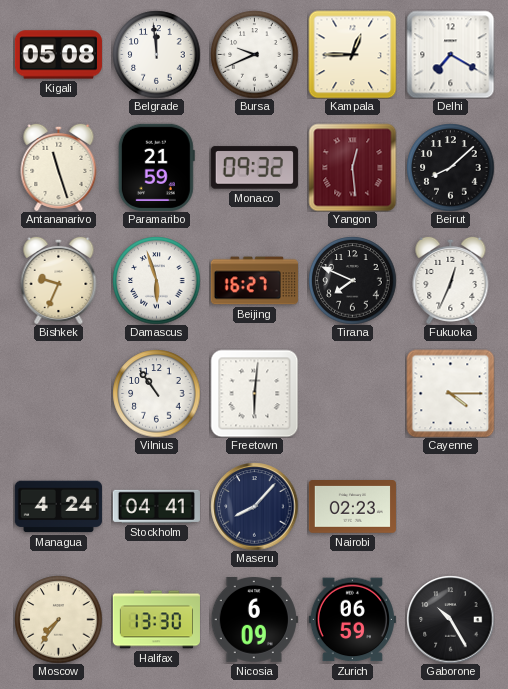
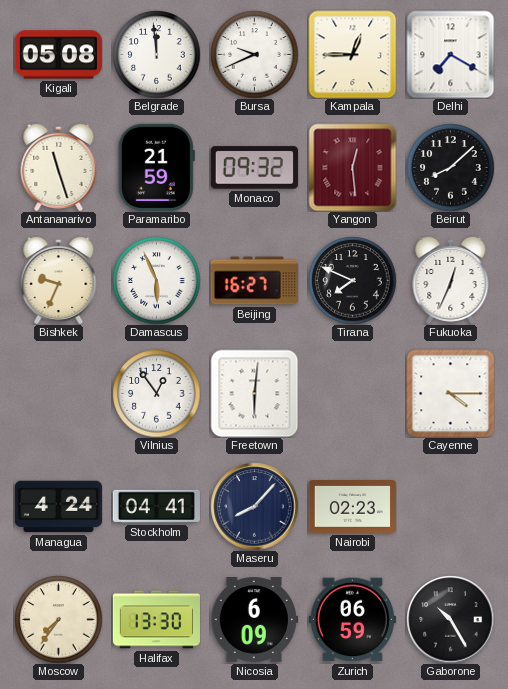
Damascus: 5:57 -> 5:56
Vilnius: 10:54 -> 12:54
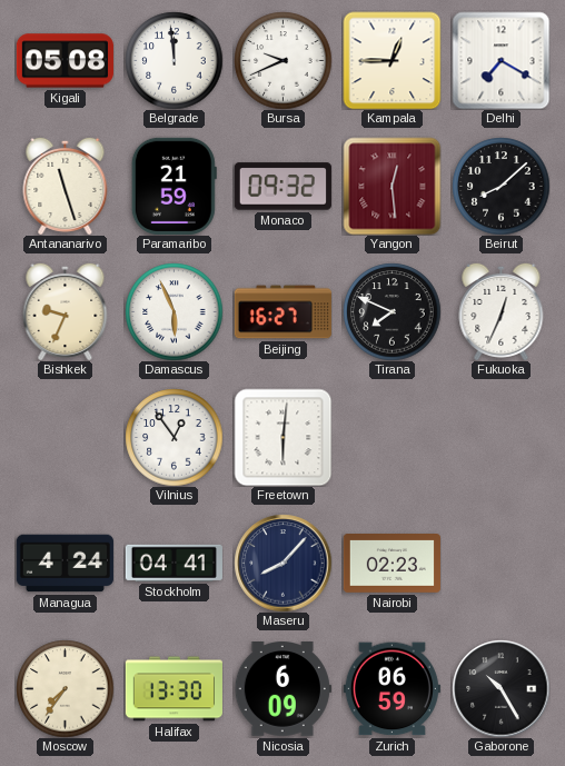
Cayenne: 4:15 -> none
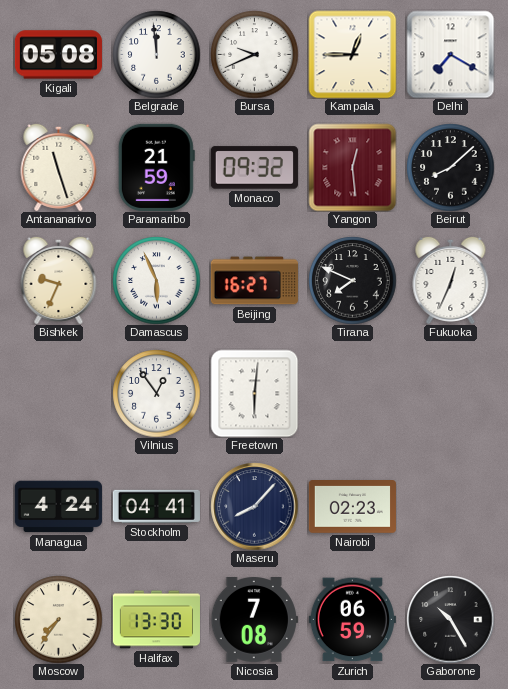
Nicosia: 6:09 -> 7:08
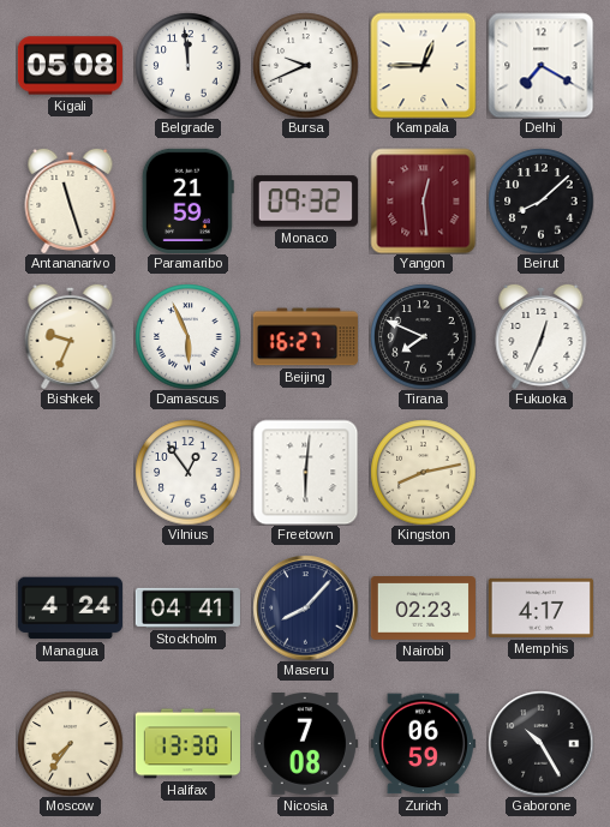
Kingston: none -> 8:13
Memphis: none -> 4:17
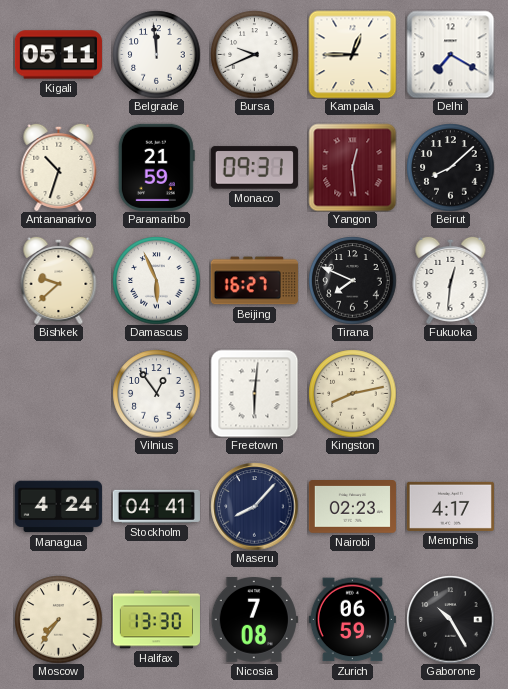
Kigali: 05:08 -> 05:11
Antananarivo: 11:27 -> 10:33
Monaco: 09:32 -> 09:31
Bishkek: 9:34 -> 9:38
Fukuoka: 12:34 -> 12:31
